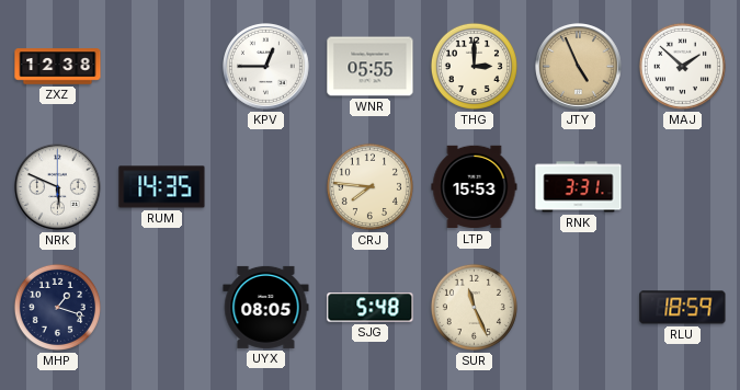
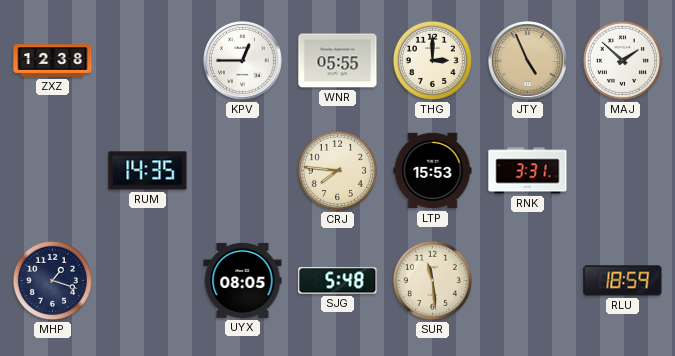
NRK: 5:49 -> none
SUR: 11:26 -> 11:29
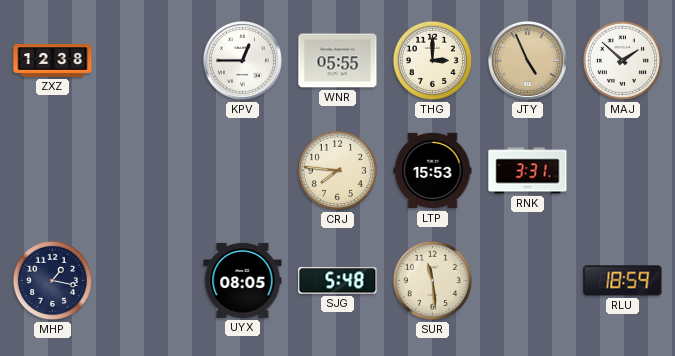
RUM: 14:35 -> none
MHP: 1:18 -> 1:17
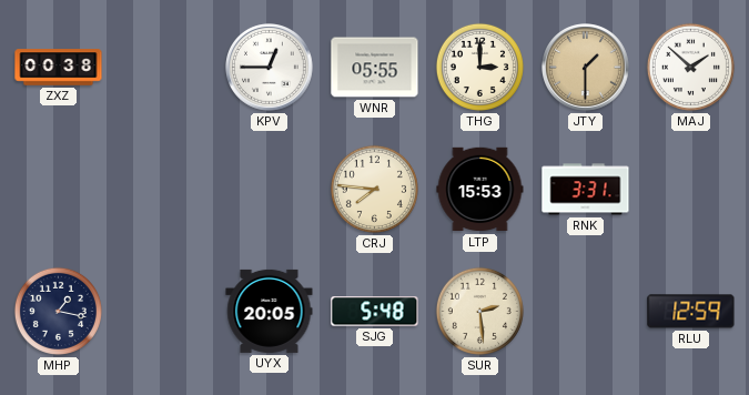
ZXZ: 12:38 -> 00:38
JTY: 4:56 -> 1:30
UYX: 08:05 -> 20:05
SUR: 11:29 -> 2:29
RLU: 18:59 -> 12:59
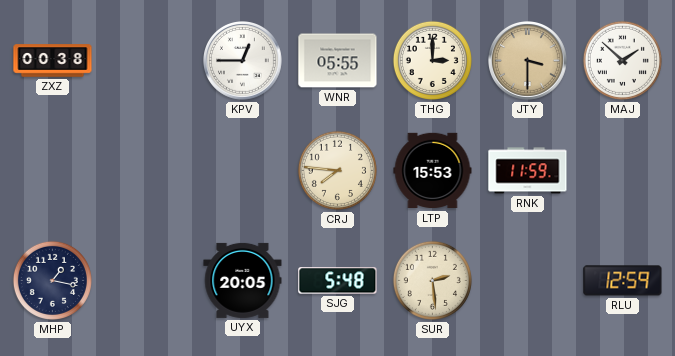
JTY: 1:30 -> 3:30
RNK: 3:31 -> 11:59
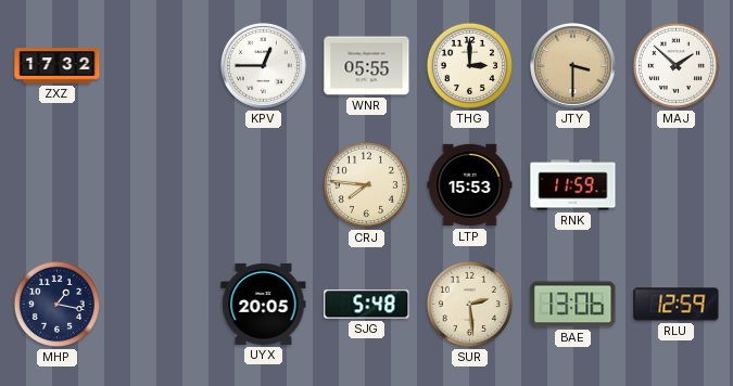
ZXZ: 00:38 -> 17:32
BAE: none -> 13:06
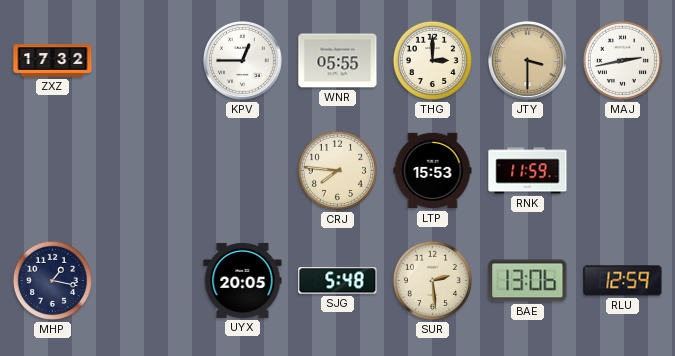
MAJ: 1:52 -> 2:43
